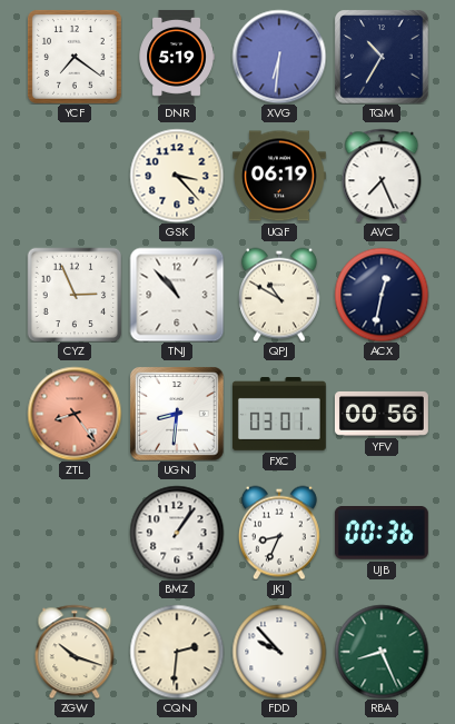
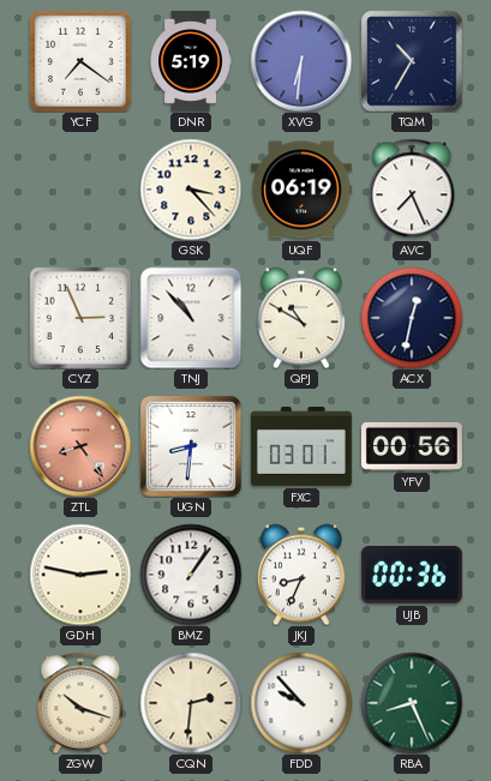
GDH: none -> 2:47
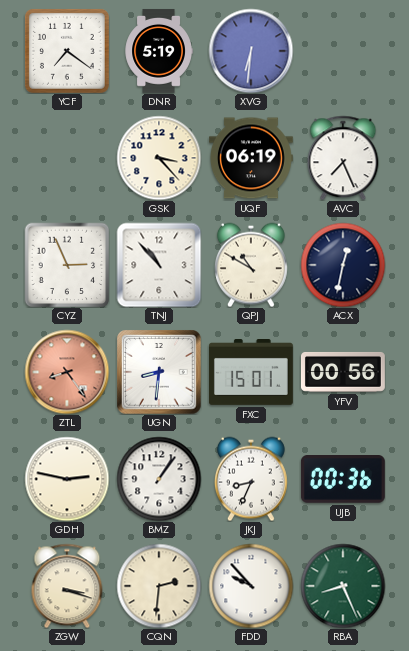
TQM: 10:35 -> none
FXC: 03:01 -> 15:01
ZGW: 10:18 -> 3:18
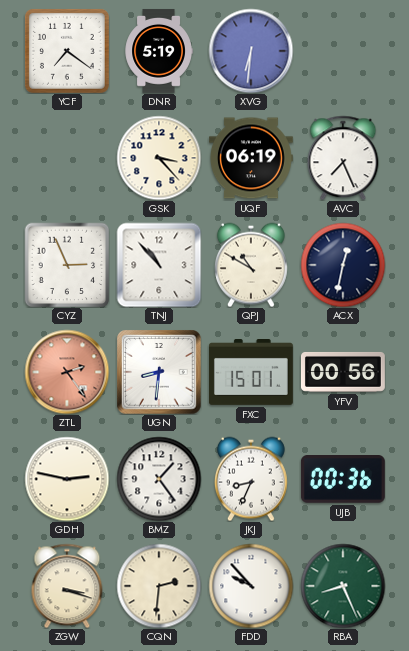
ZTL: 8:24 -> 2:24
BMZ: 1:06 -> 1:24
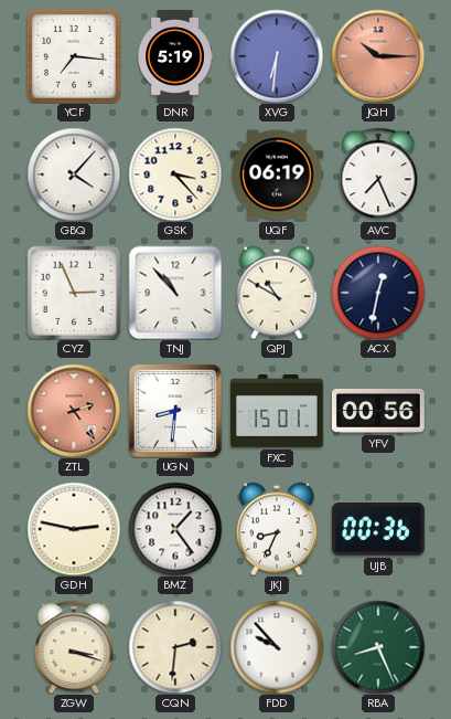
YCF: 7:21 -> 7:16
JQH: none -> 10:15
GBQ: none -> 4:07
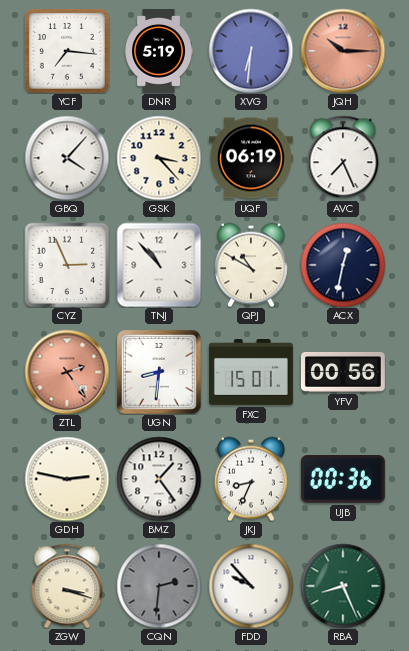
CQN dial: cream -> grey
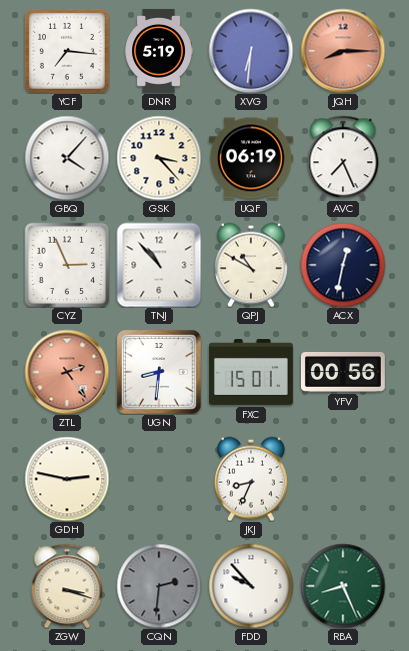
JQH: 10:15 -> 8:15
BMZ: 1:24 -> none
UJB: 00:36 -> none
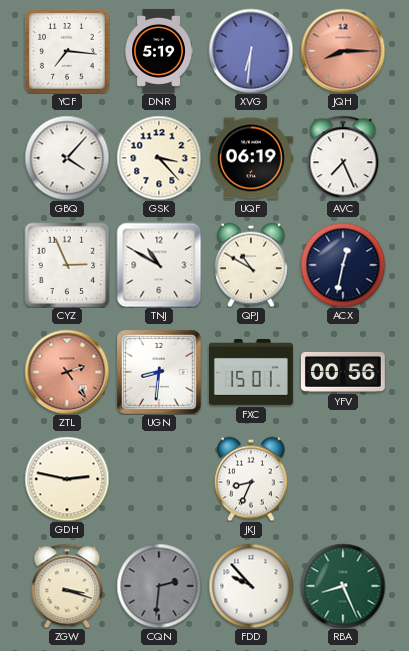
TNJ: 10:53 -> 10:50
